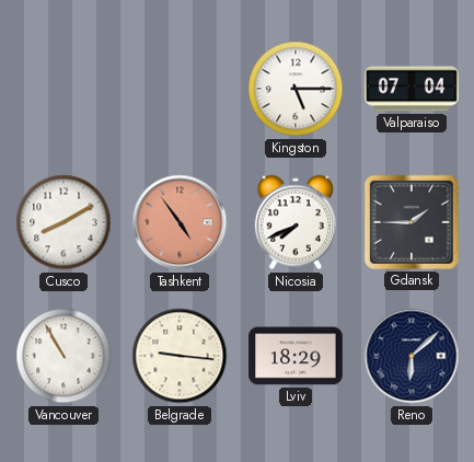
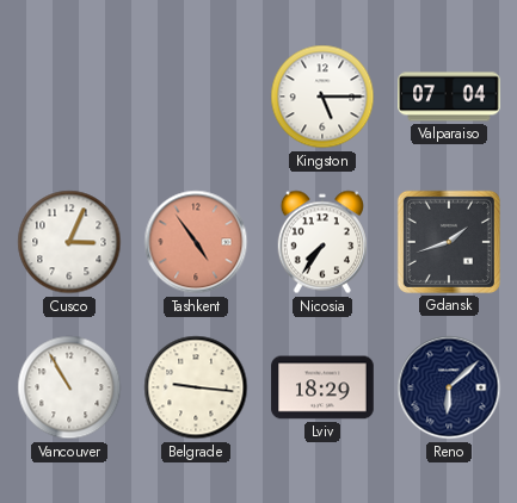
Cusco: 8:10 -> 3:04
Nicosia: 7:41 -> 7:36
Gdansk: 1:45 -> 1:42
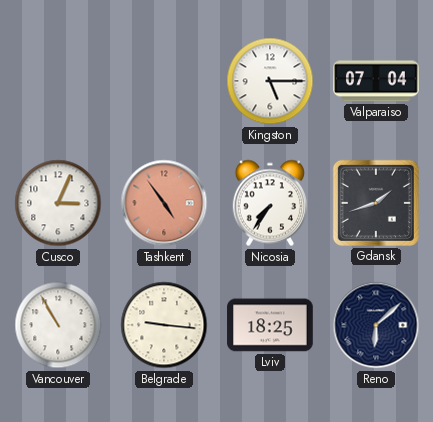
Lviv: 18:29 -> 18:25
